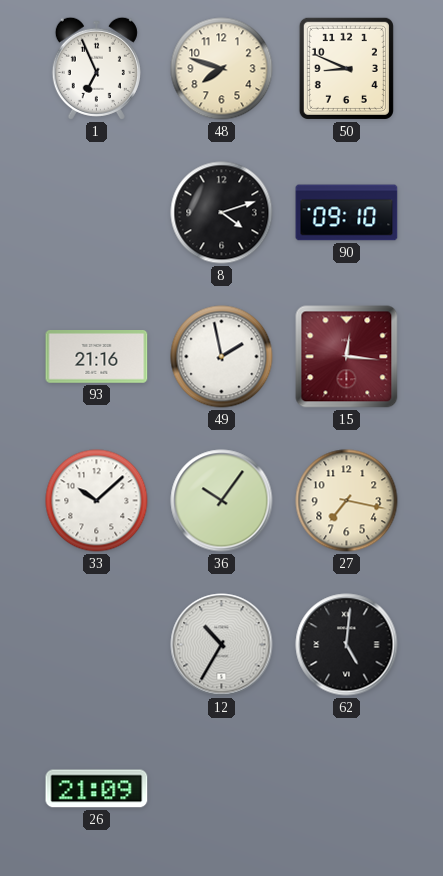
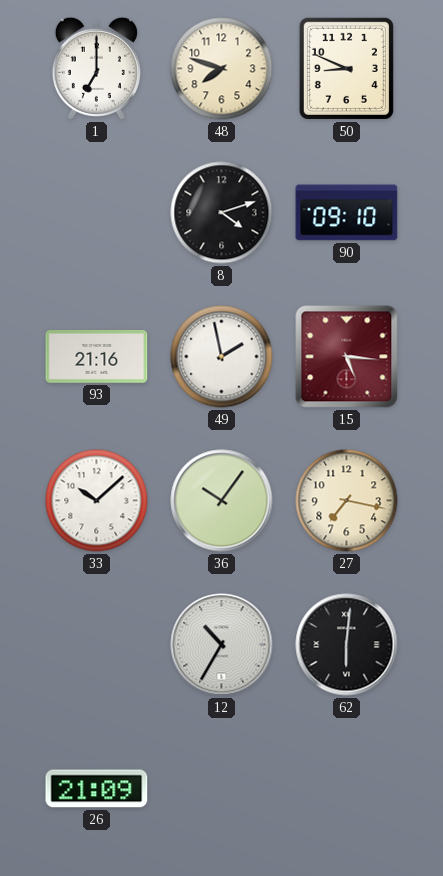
1: 6:56 -> 7:00
15: 12:16 -> 5:16
62: 5:01 -> 6:01
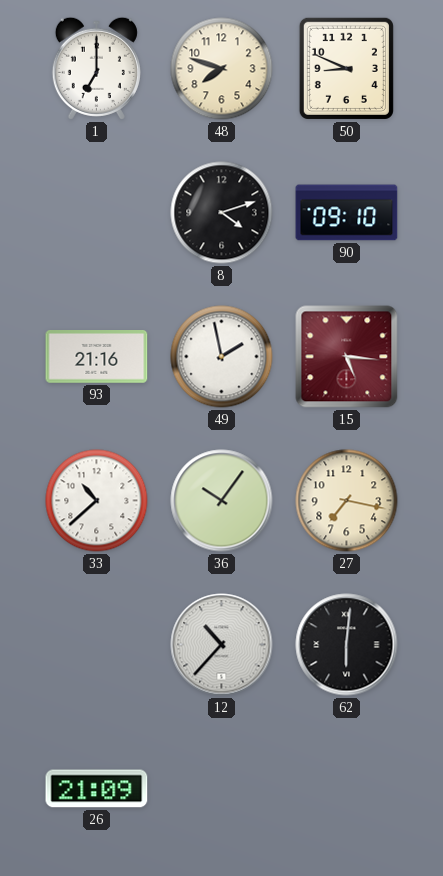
33: 10:08 -> 10:38
12: 10:35 -> 10:37
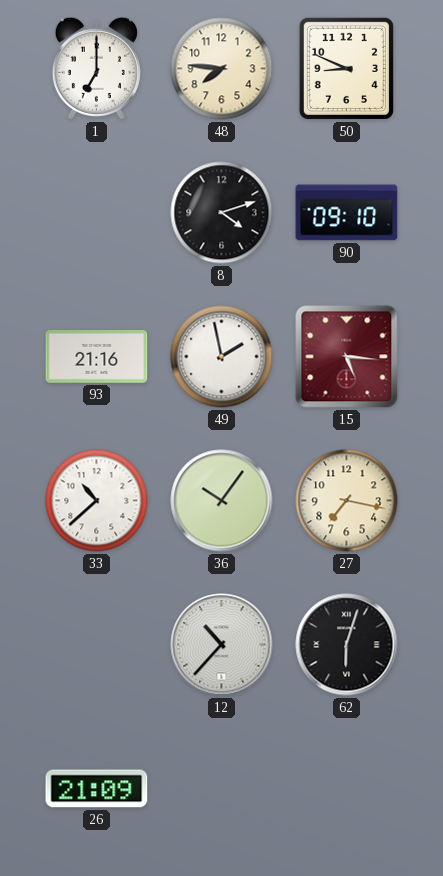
48: 7:48 -> 7:46
62: 6:01 -> 6:03
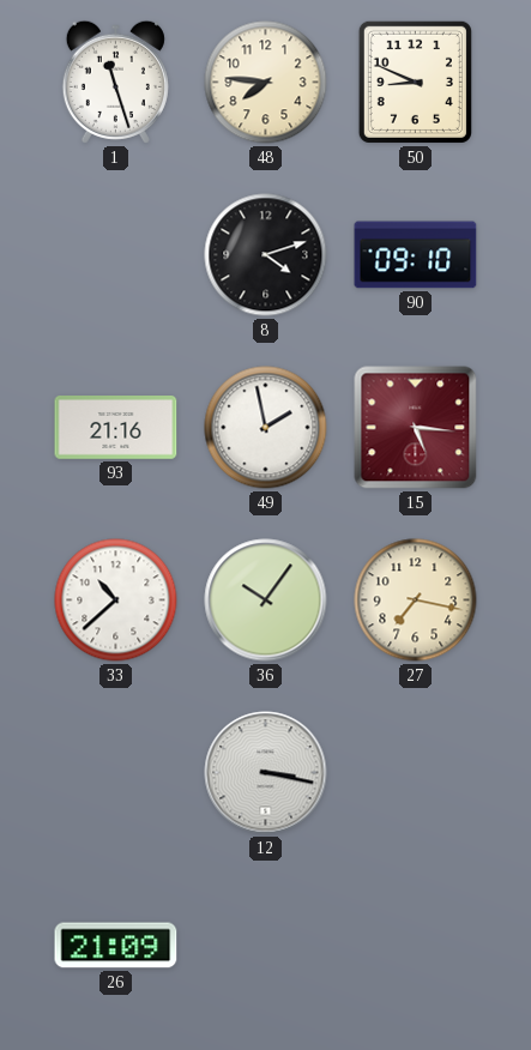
1: 7:00 -> 11:27
12: 10:37 -> 3:17
62: 6:03 -> none
